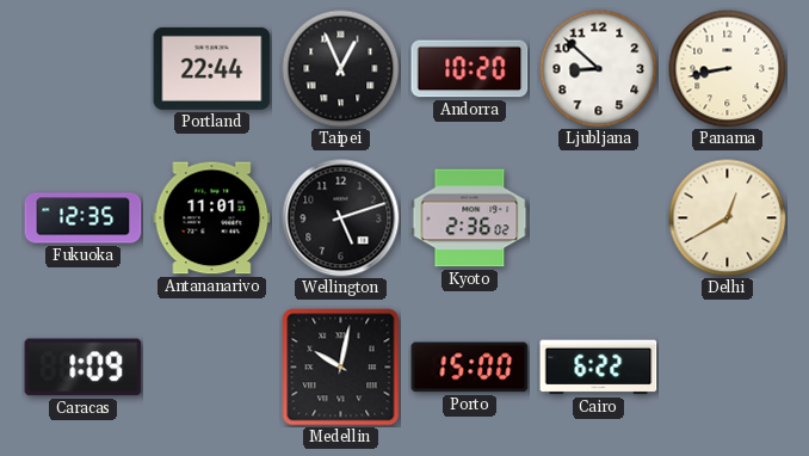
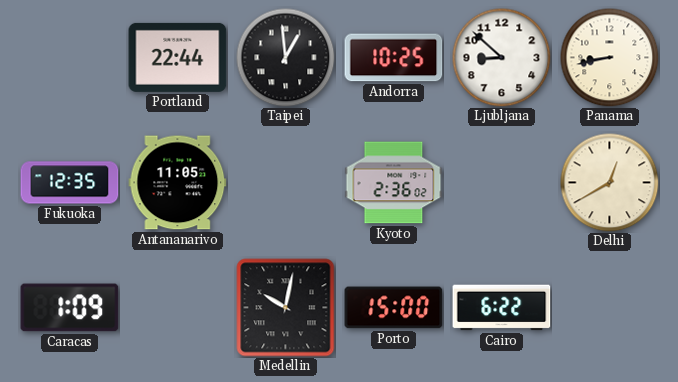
Taipei: 12:56 -> 12:59
Andorra: 10:20 -> 10:25
Antananarivo: 11:01 -> 11:05
Wellington: 5:12 -> none
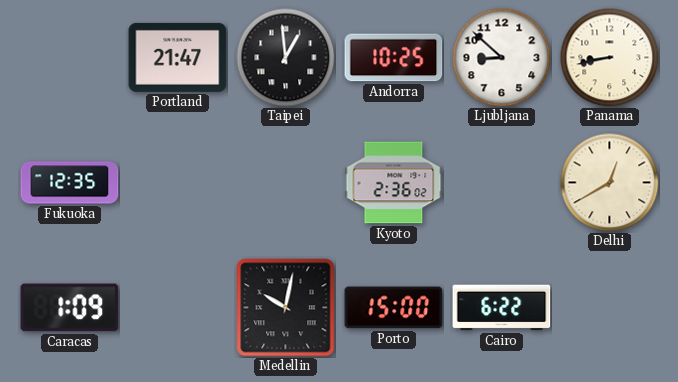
Portland: 22:44 -> 21:47
Antananarivo: 11:05 -> none
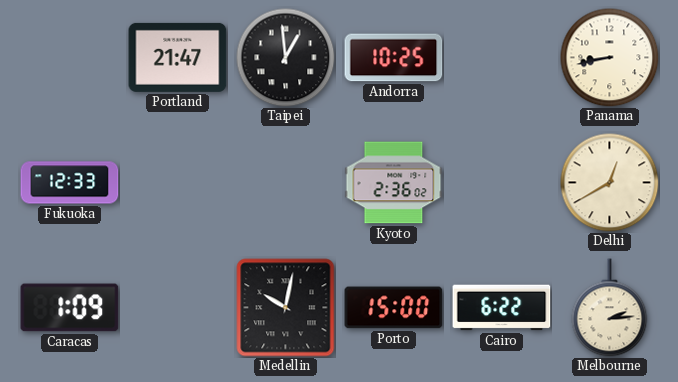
Ljubljana: 8:52 -> none
Fukuoka: 12:35 -> 12:33
Melbourne: none -> 2:14
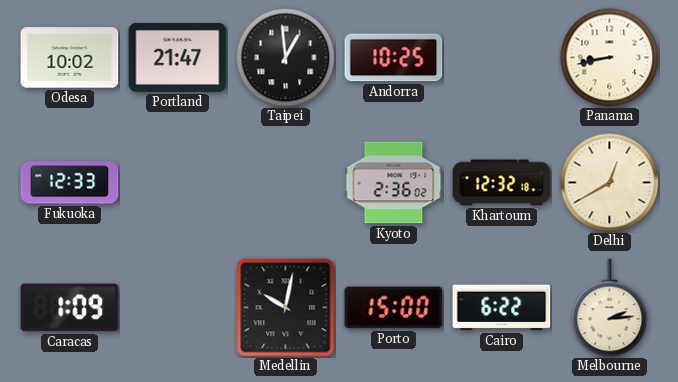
Odesa: none -> 10:02
Khartoum: none -> 12:32
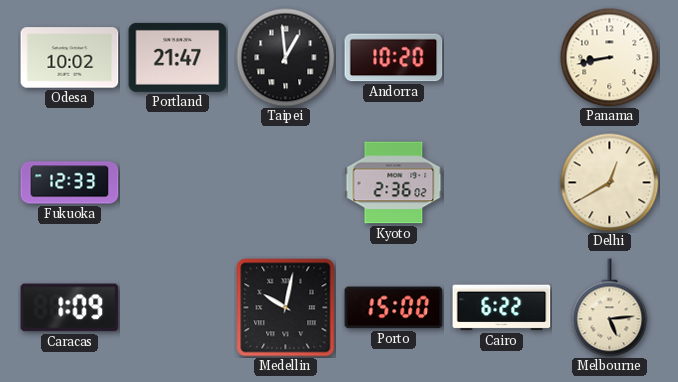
Andorra: 10:25 -> 10:20
Khartoum: 12:32 -> none
Melbourne: 2:14 -> 5:14
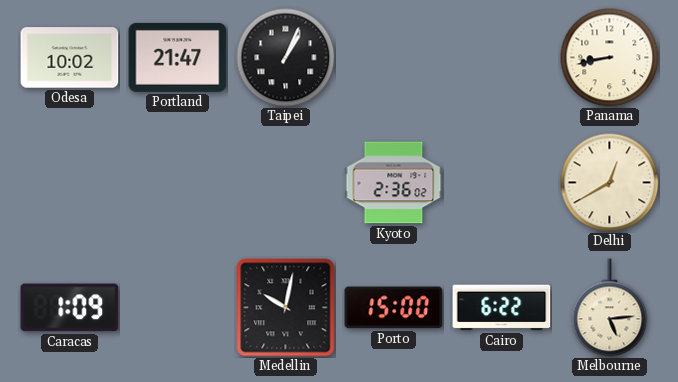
Taipei: 12:59 -> 1:04
Andorra: 10:20 -> none
Fukuoka: 12:33 -> none
